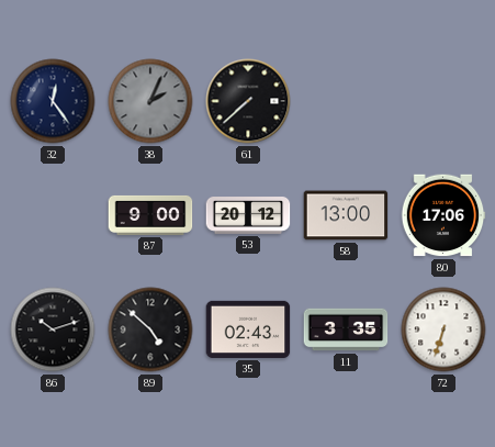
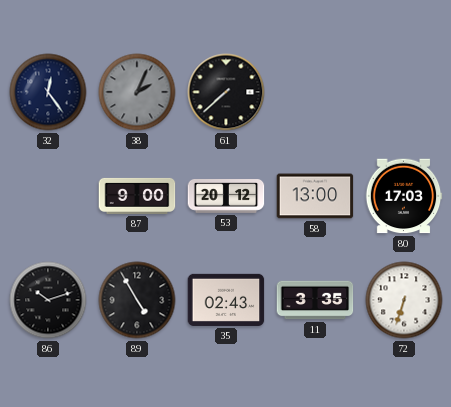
80: 17:06 -> 17:03
89: 4:52 -> 4:55
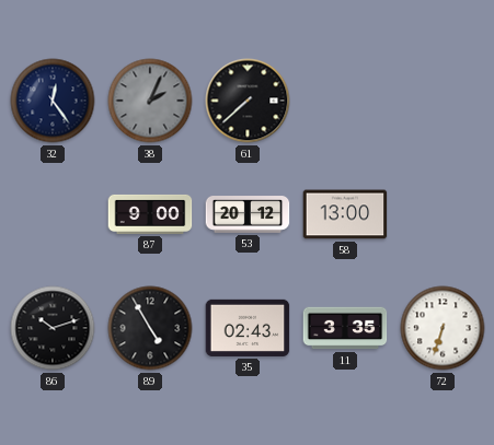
80: 17:03 -> none
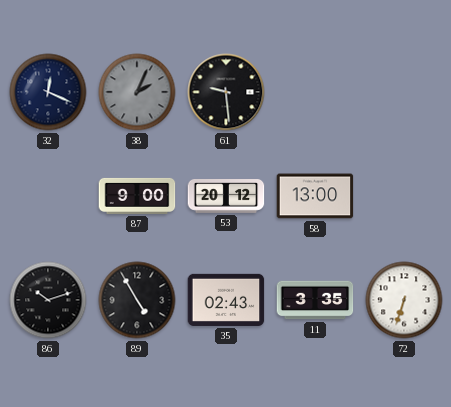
32: 12:24 -> 12:19
61: 7:38 -> 9:29
